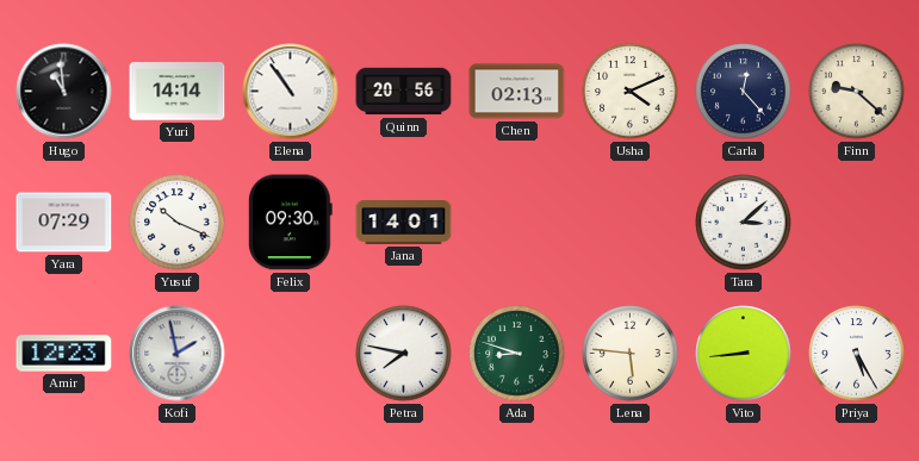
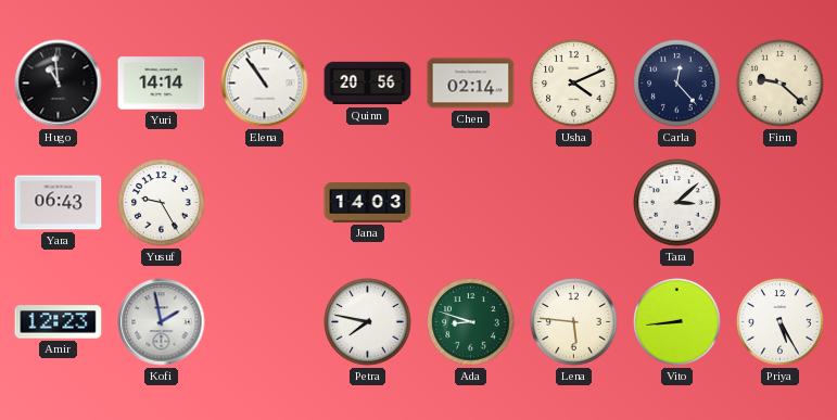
Chen: 02:13 -> 02:14
Yara: 07:29 -> 06:43
Yusuf: 10:19 -> 9:25
Felix: 09:30 -> none
Jana: 14:01 -> 14:03
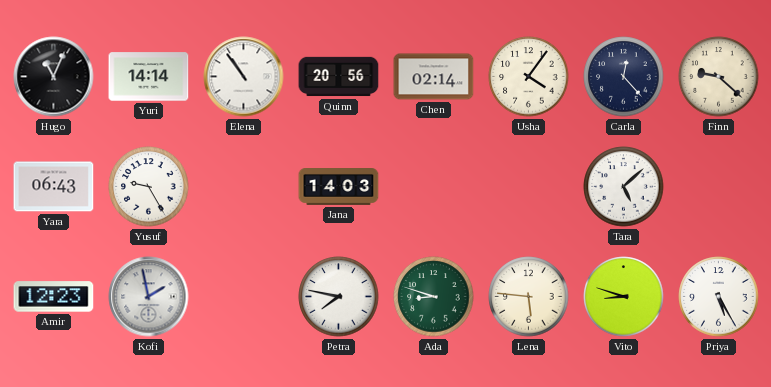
Hugo: 10:59 -> 11:04
Usha: 4:11 -> 4:06
Tara: 3:08 -> 5:08
Vito: 8:44 -> 8:48
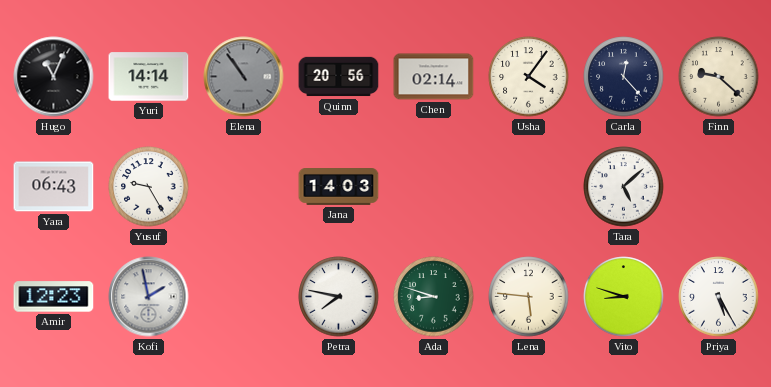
Elena dial: white -> grey
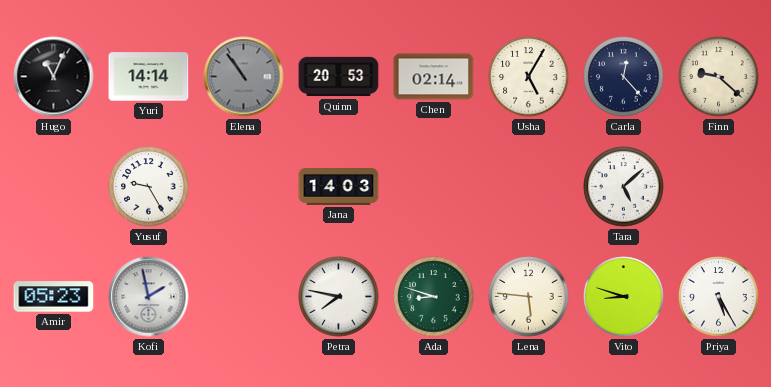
Quinn: 20:56 -> 20:53
Usha: 4:06 -> 5:05
Yara: 06:43 -> none
Amir: 12:23 -> 05:23
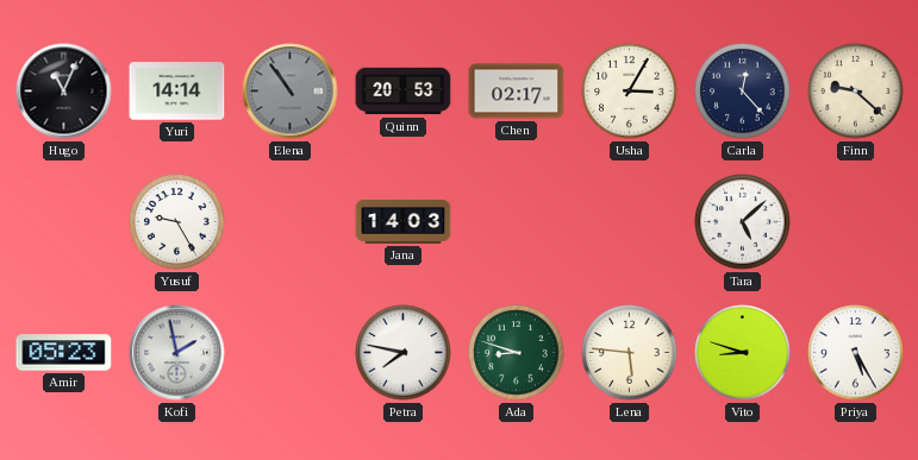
Chen: 02:14 -> 02:17
Usha: 5:05 -> 3:05
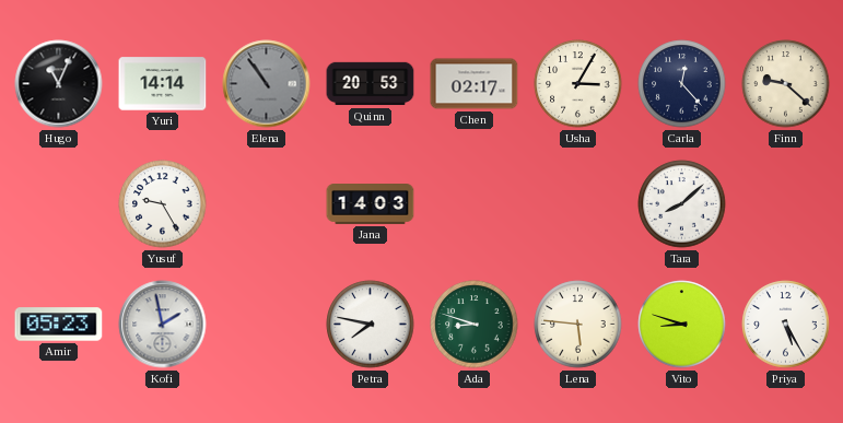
Tara: 5:08 -> 8:08
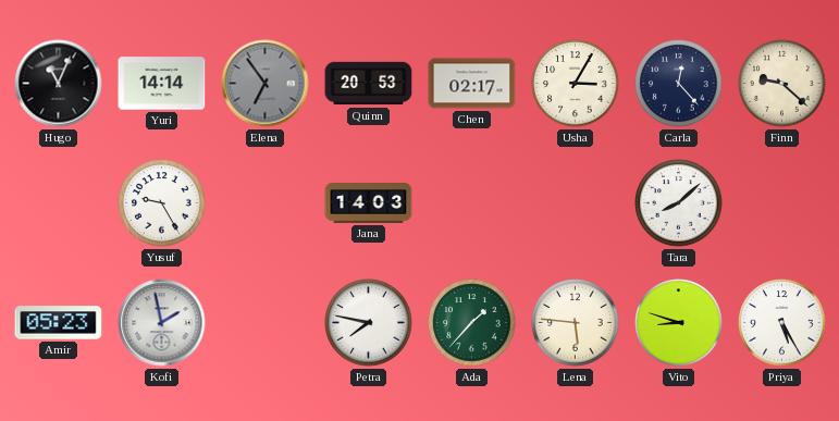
Elena: 10:54 -> 6:54
Ada: 8:48 -> 1:37
